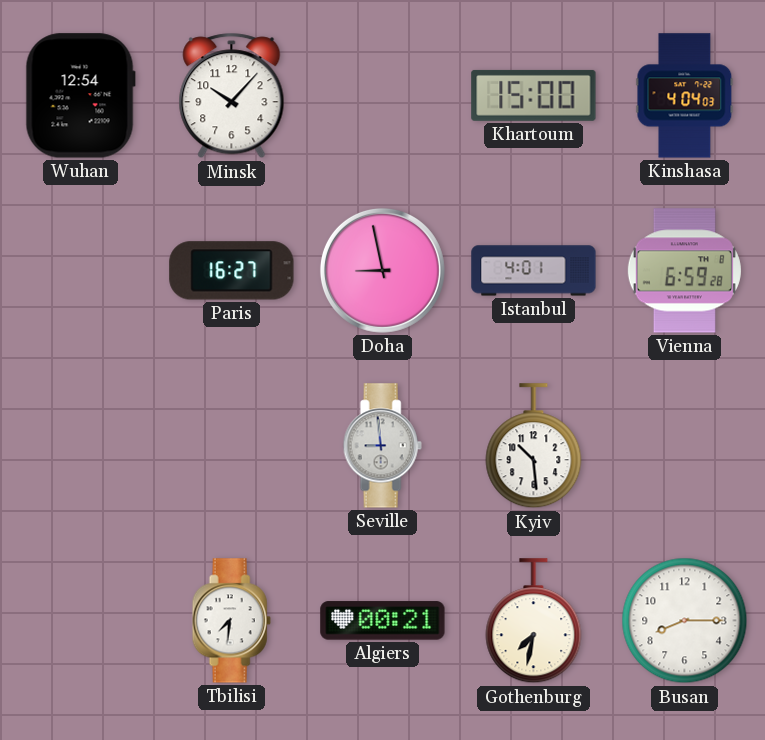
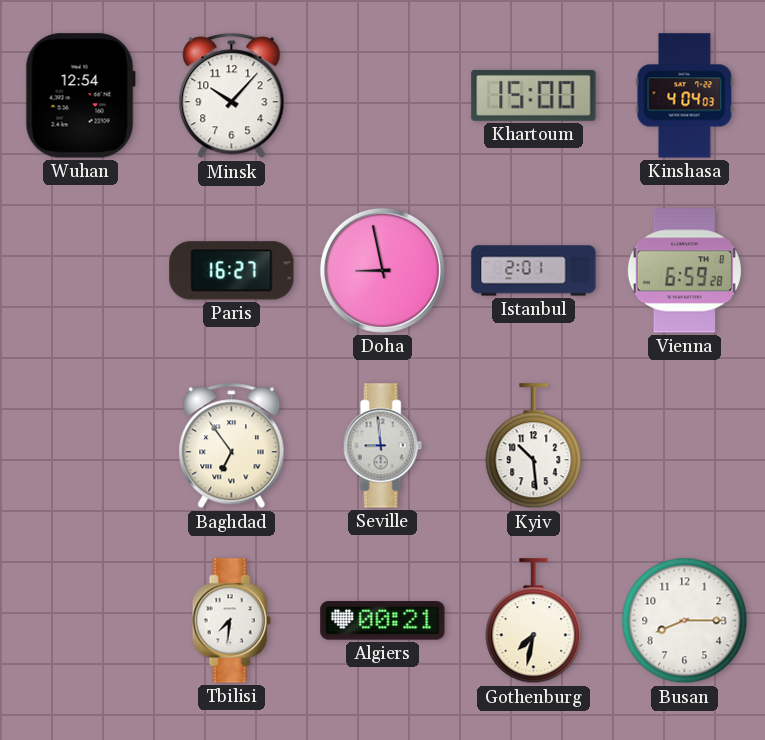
Istanbul: 4:01 -> 2:01
Baghdad: none -> 6:54
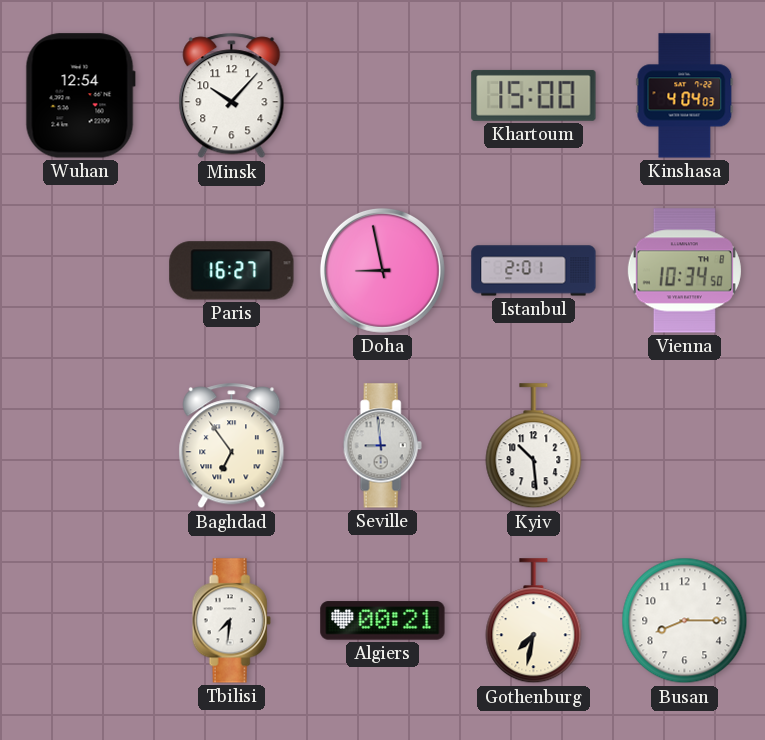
Vienna: 6:59 -> 10:34
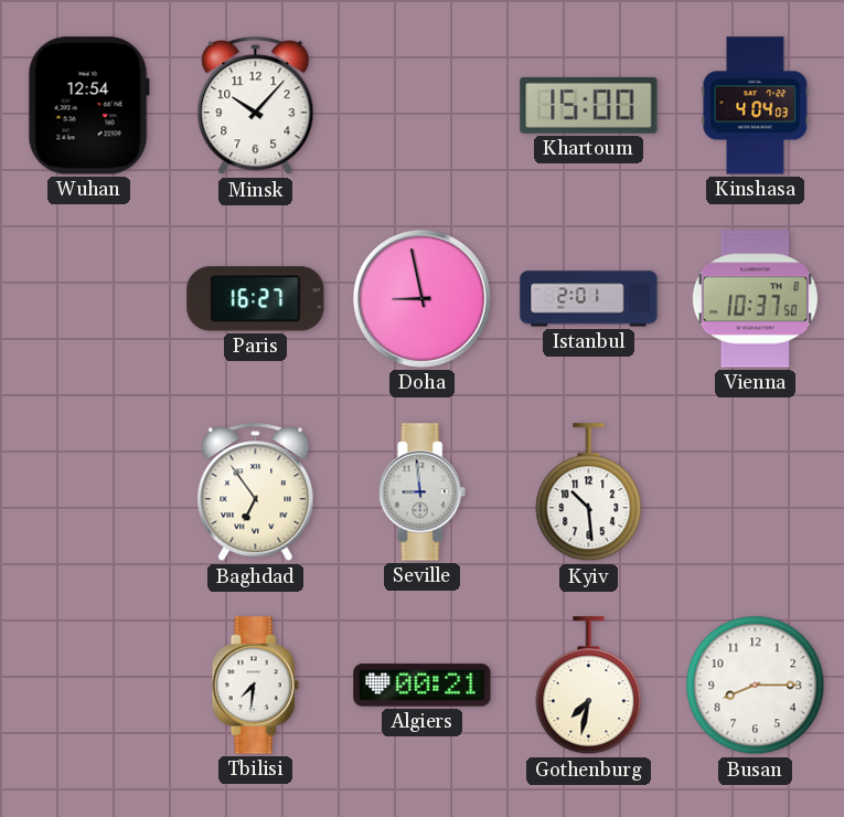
Vienna: 10:34 -> 10:37
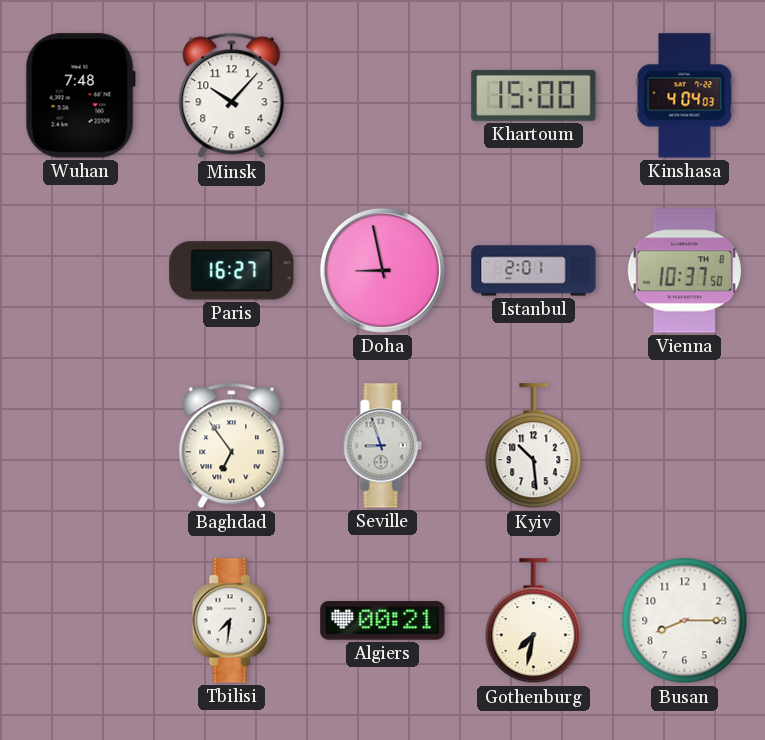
Wuhan: 12:54 -> 7:48
Seville: 8:59 -> 8:57
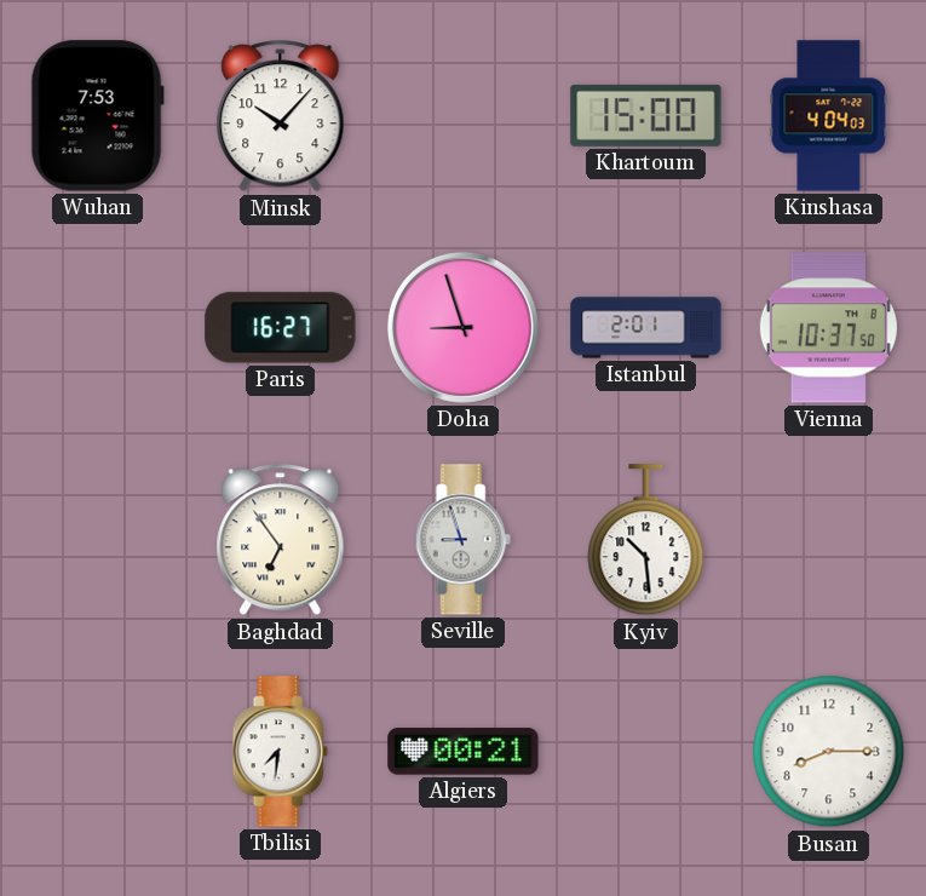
Wuhan: 7:48 -> 7:53
Doha: 8:58 -> 8:57
Gothenburg: 7:32 -> none
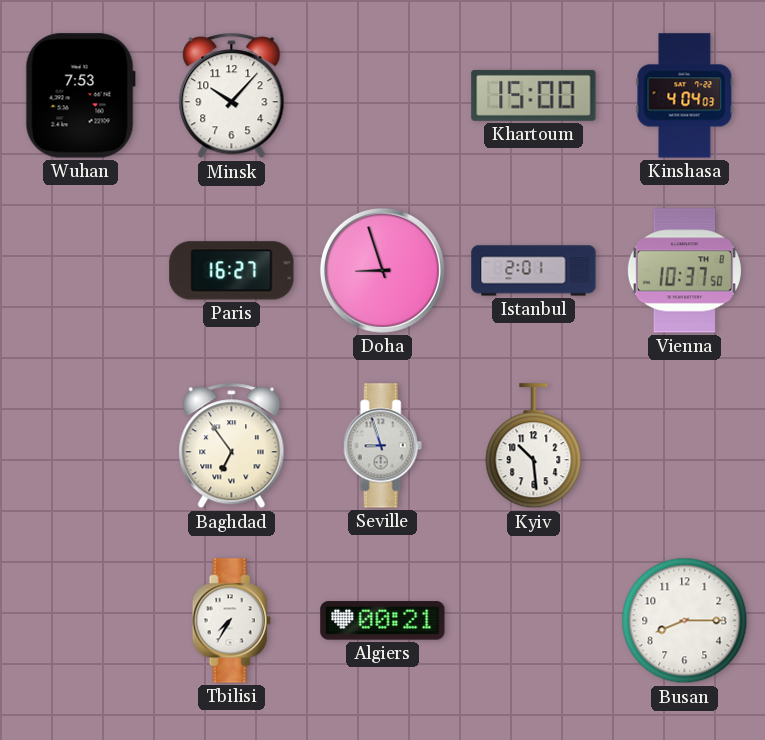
Tbilisi: 7:31 -> 7:35
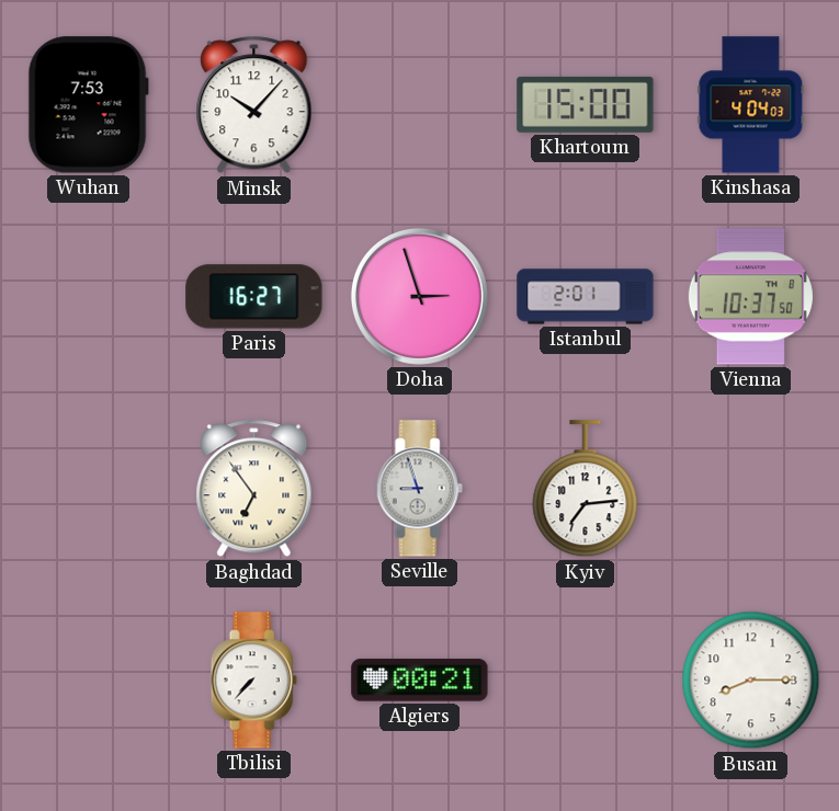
Doha: 8:57 -> 2:57
Kyiv: 10:29 -> 7:14
Tbilisi: 7:35 -> 7:37
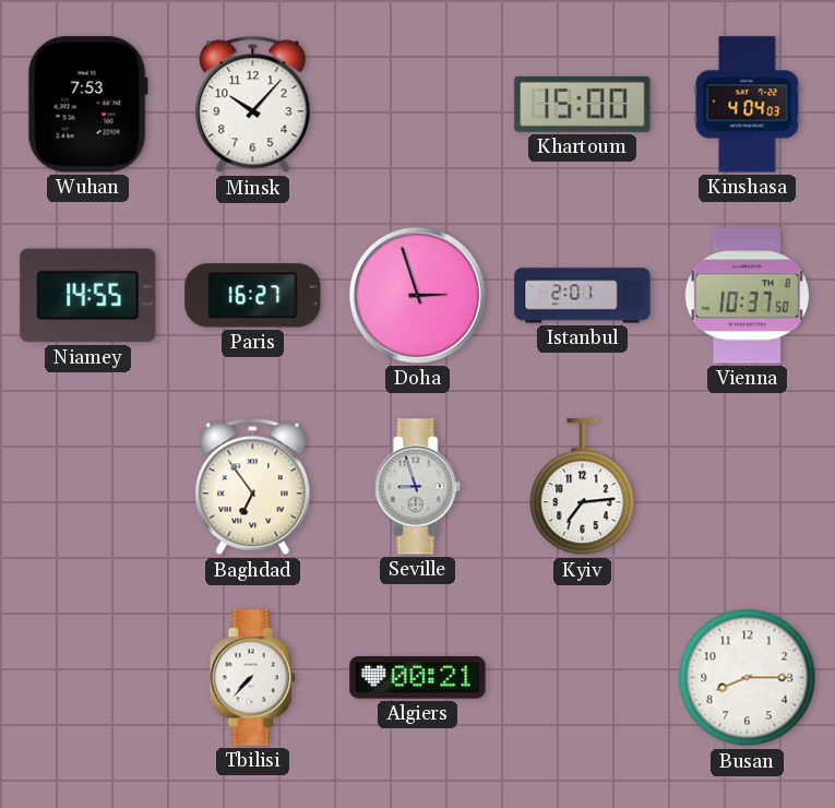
Niamey: none -> 14:55
